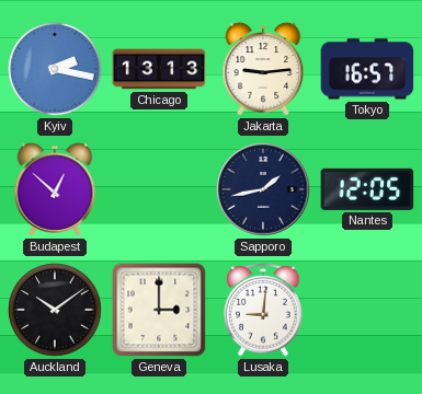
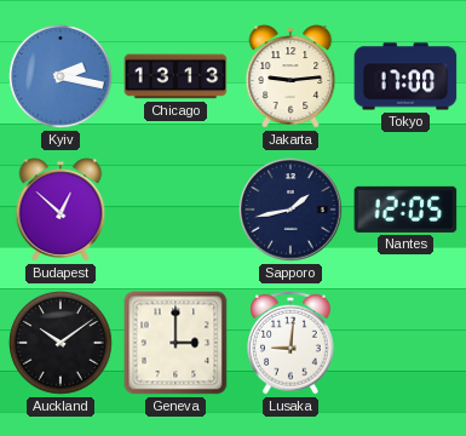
Tokyo: 16:57 -> 17:00
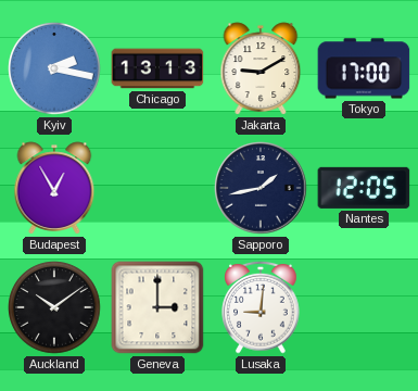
Jakarta: 9:14 -> 9:10
Budapest: 12:52 -> 12:55
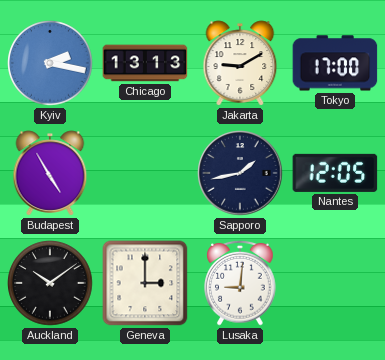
Budapest: 12:55 -> 4:55
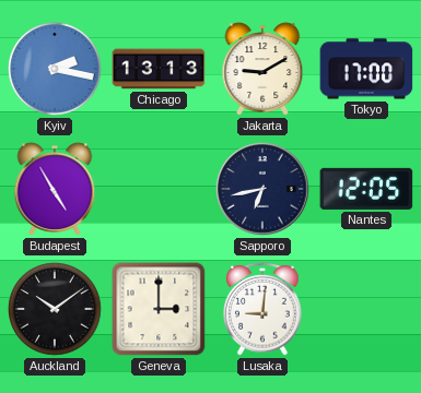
Sapporo: 1:43 -> 6:43
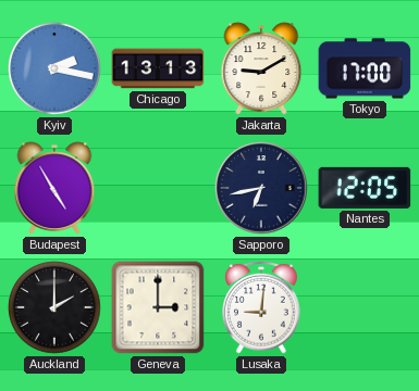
Auckland: 10:09 -> 2:00
